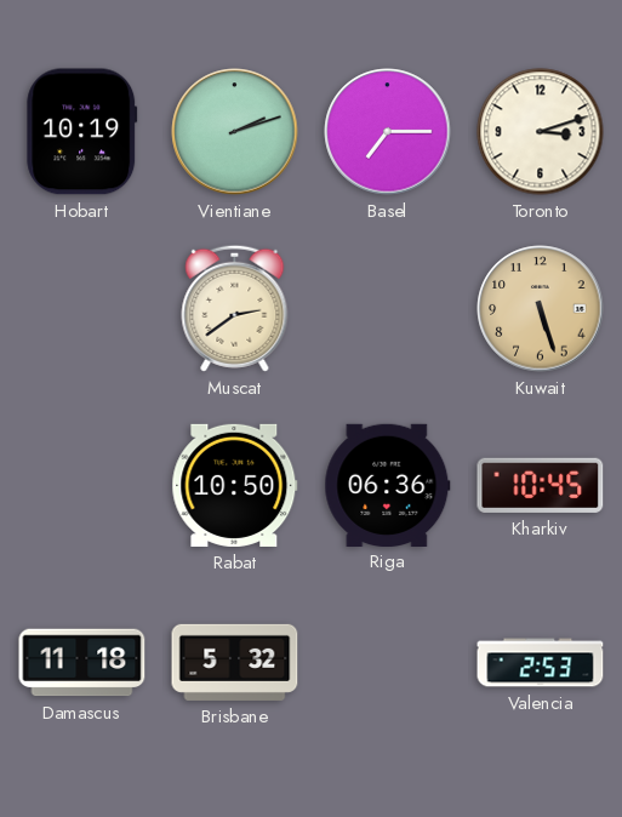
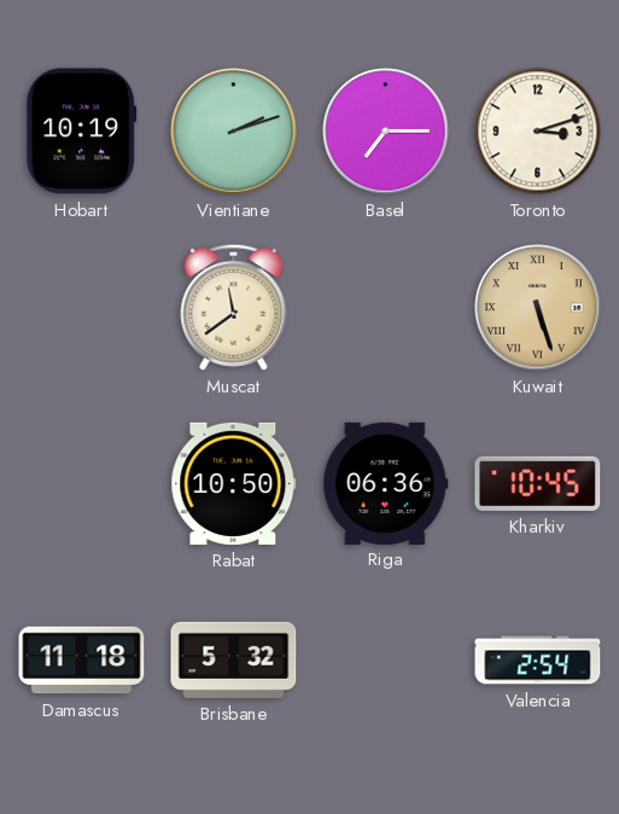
Muscat: 2:39 -> 11:39
Kuwait numerals: Arabic -> Roman
Valencia: 2:53 -> 2:54
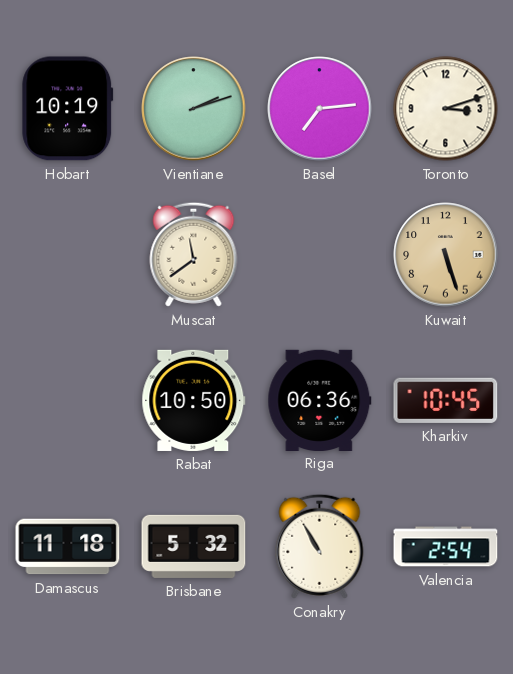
Basel: 7:15 -> 7:14
Kuwait numerals: Roman -> Arabic
Conakry: none -> 10:55
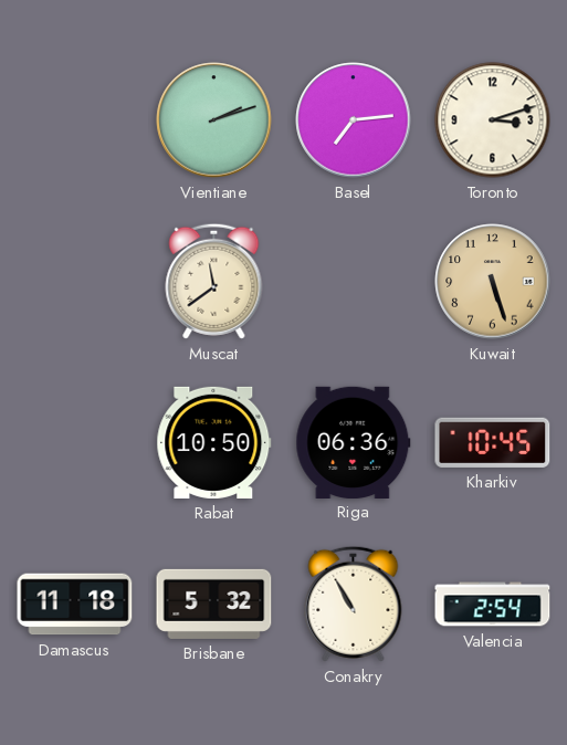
Hobart: 10:19 -> none
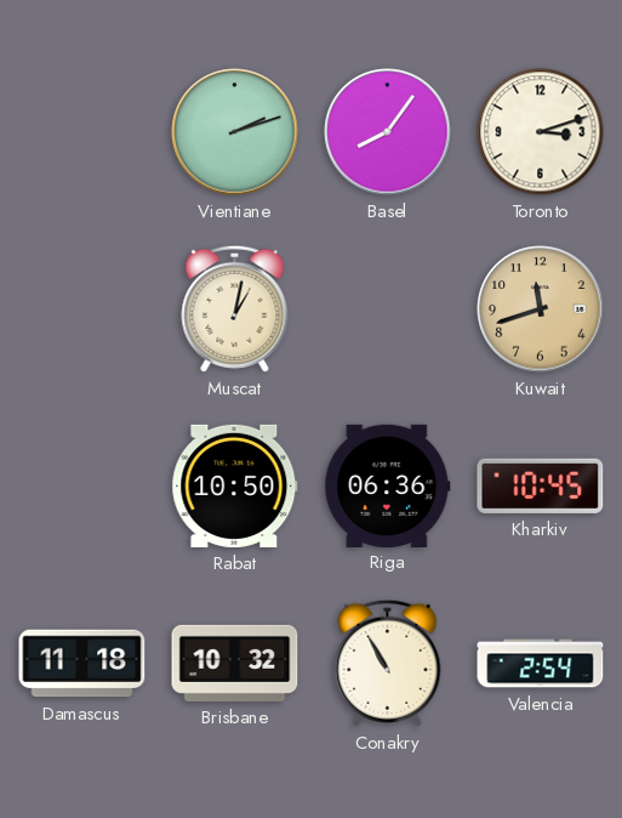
Basel: 7:14 -> 8:06
Muscat: 11:39 -> 1:02
Kuwait: 5:27 -> 11:42
Brisbane: 5:32 -> 10:32
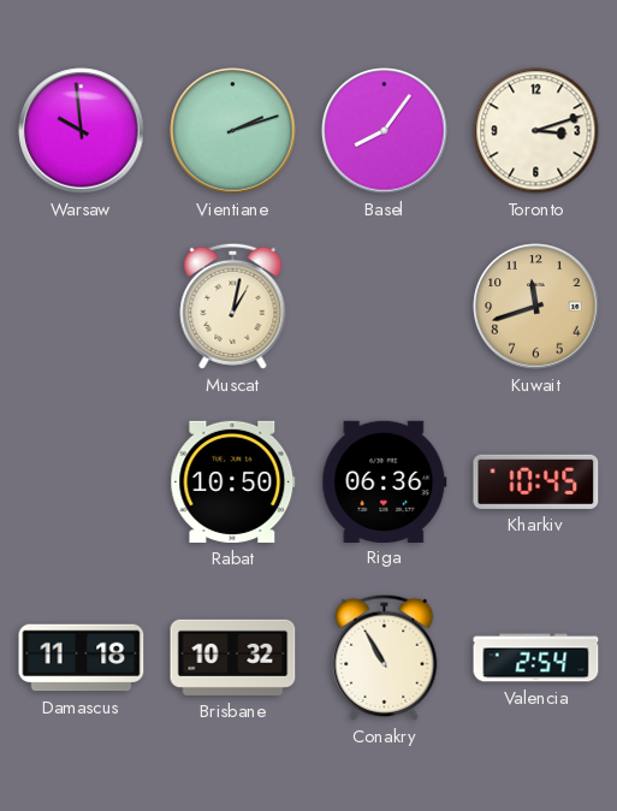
Warsaw: none -> 9:59
